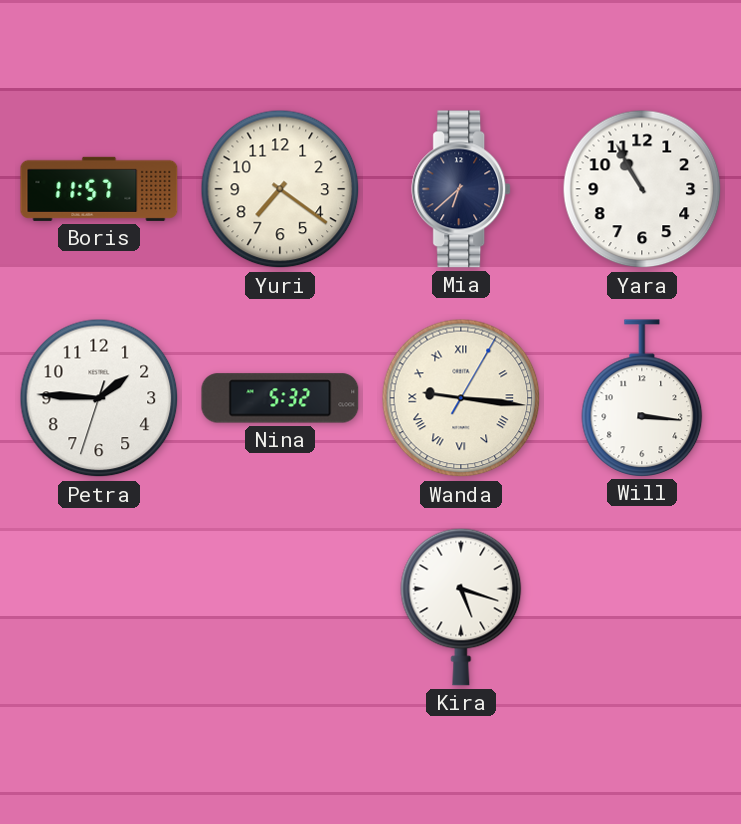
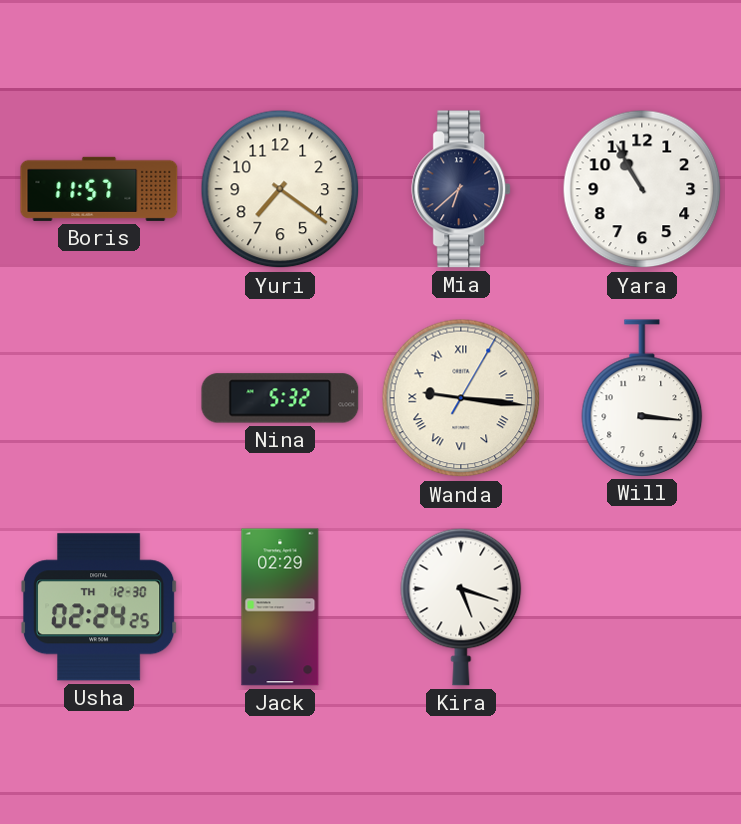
Petra: 1:45 -> none
Usha: none -> 02:24
Jack: none -> 02:29
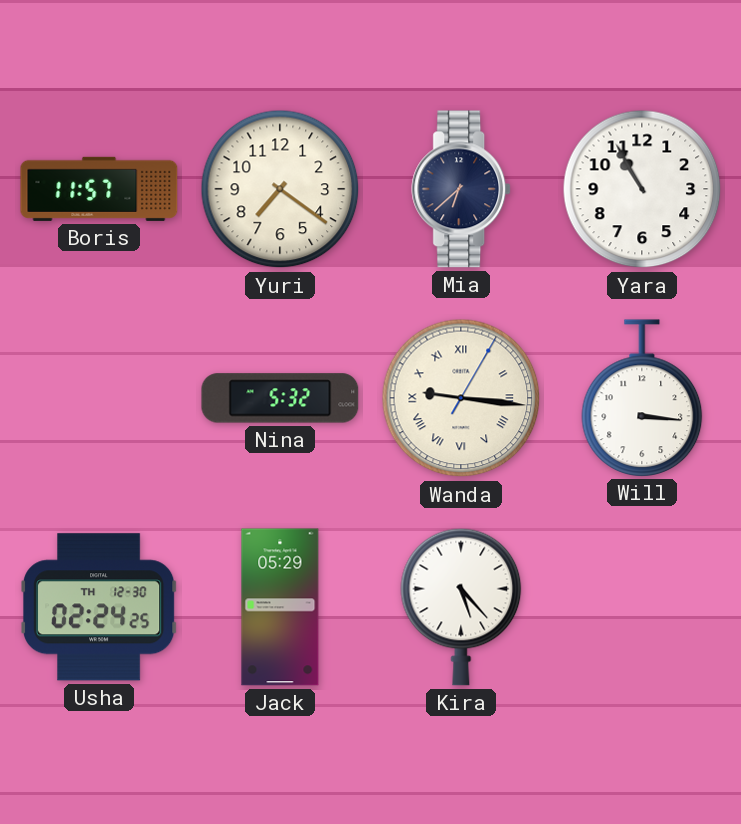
Jack: 02:29 -> 05:29
Kira: 5:18 -> 5:23
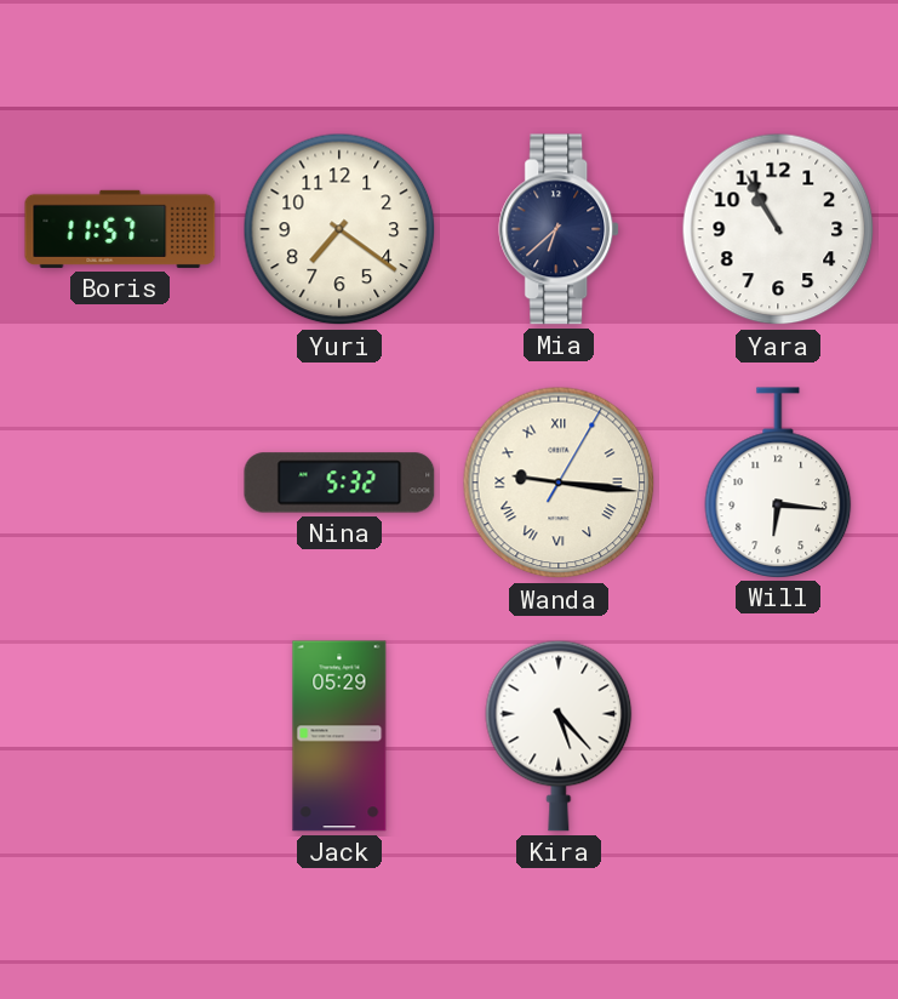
Will: 3:16 -> 6:16
Usha: 02:24 -> none
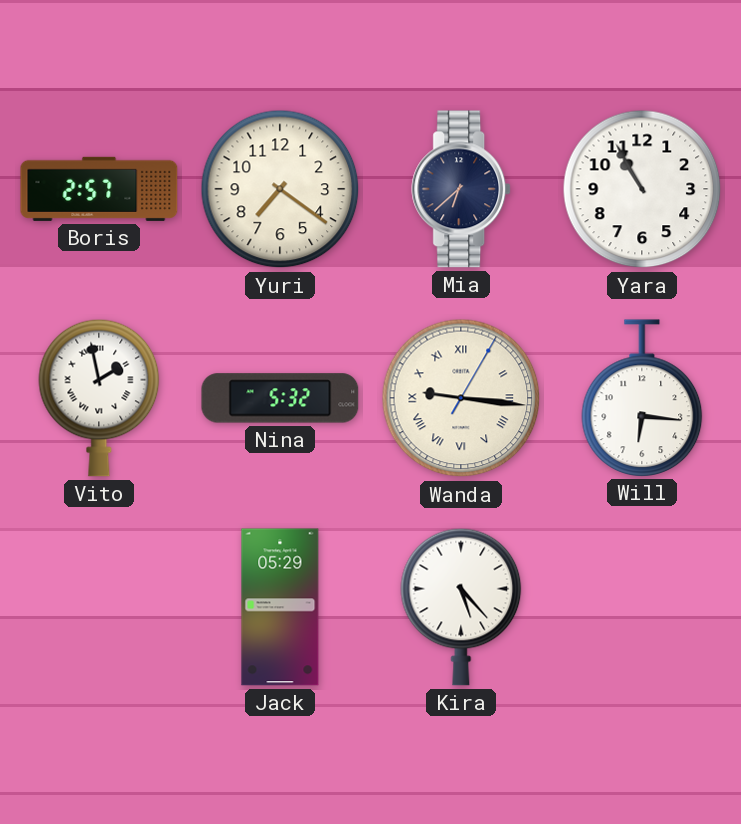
Boris: 11:57 -> 2:57
Vito: none -> 1:58
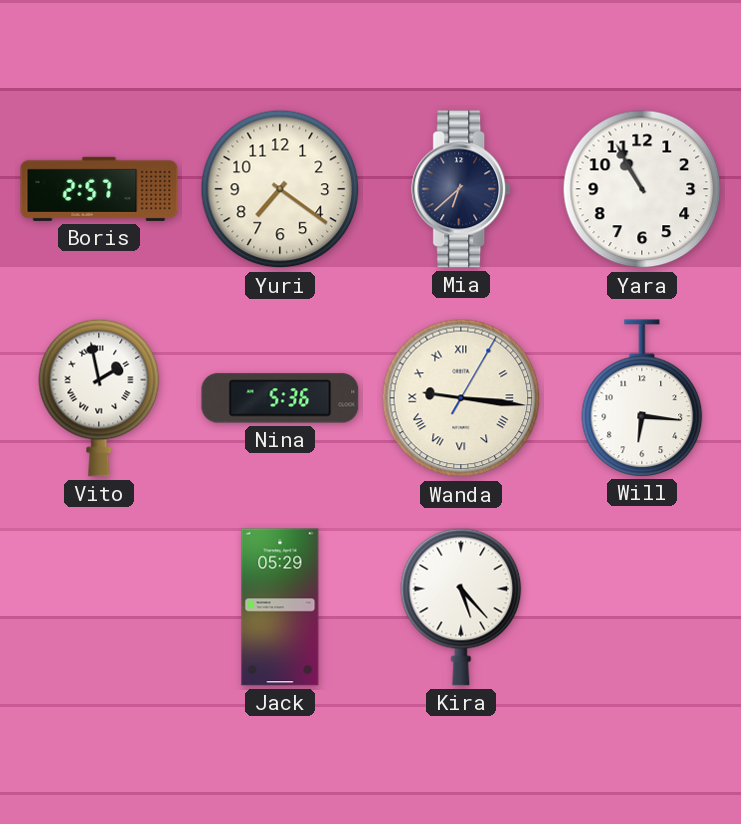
Nina: 5:32 -> 5:36
